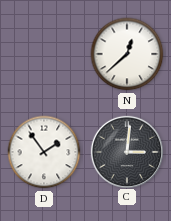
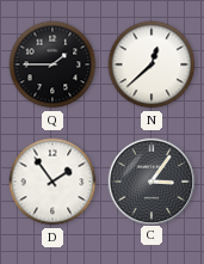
Q: none -> 1:45
C: 3:01 -> 3:06
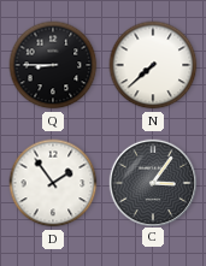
Q: 1:45 -> 8:45
N: 12:38 -> 7:38
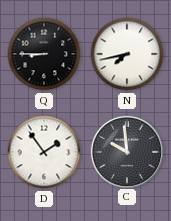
N: 7:38 -> 7:43
C: 3:06 -> 9:59
